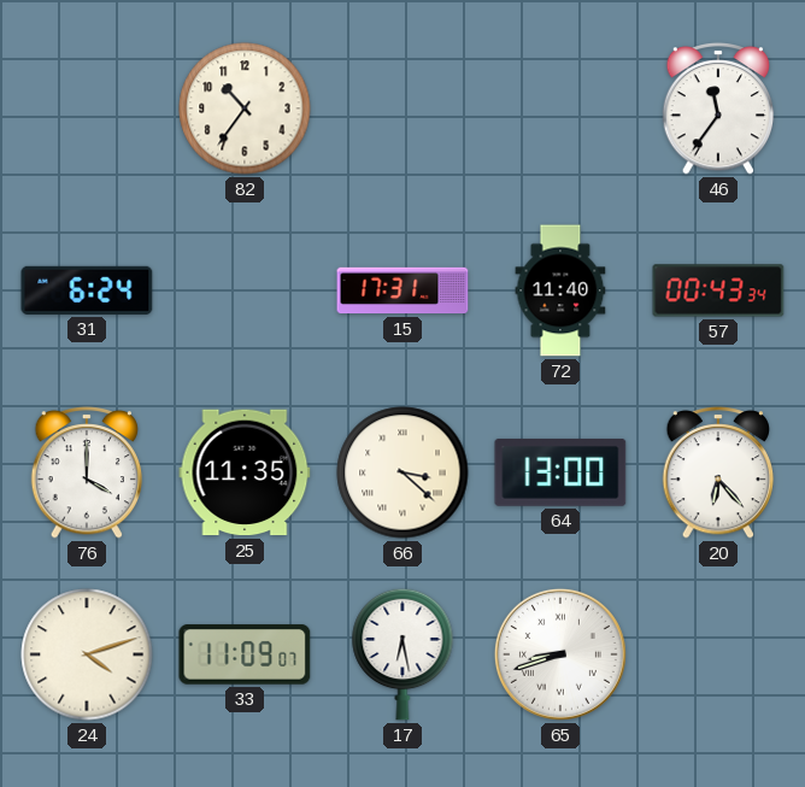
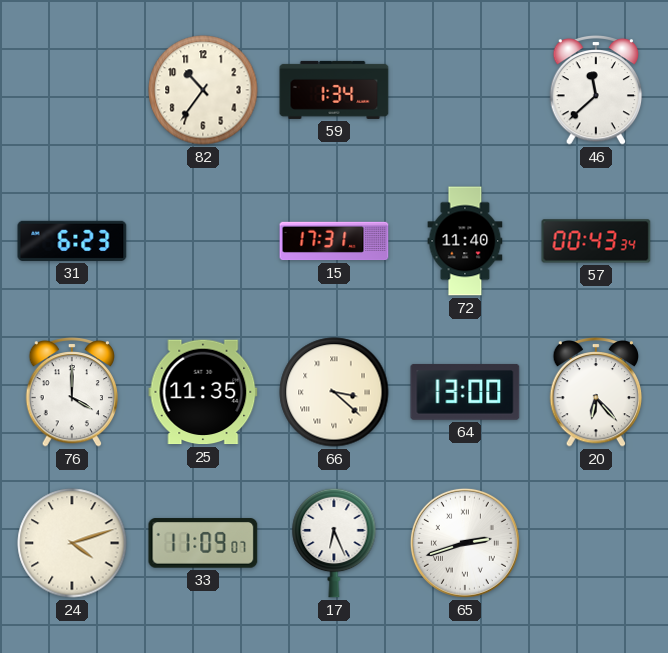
59: none -> 1:34
46: 11:36 -> 11:38
31: 6:24 -> 6:23
17: 6:28 -> 6:26
65: 8:42 -> 2:42
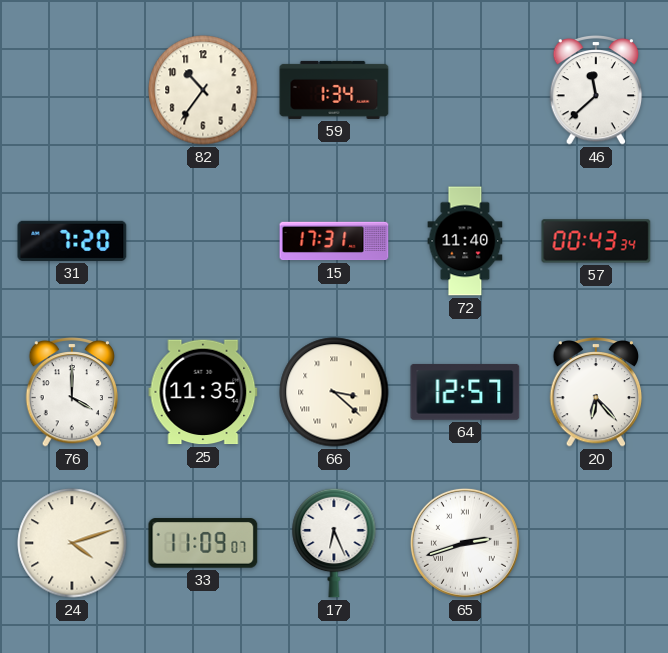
31: 6:23 -> 7:20
64: 13:00 -> 12:57
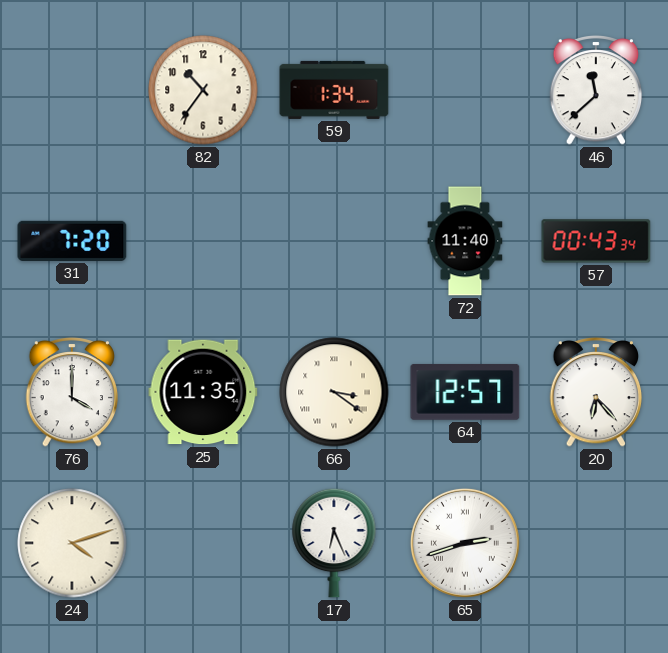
15: 17:31 -> none
66: 3:22 -> 3:21
33: 11:09 -> none
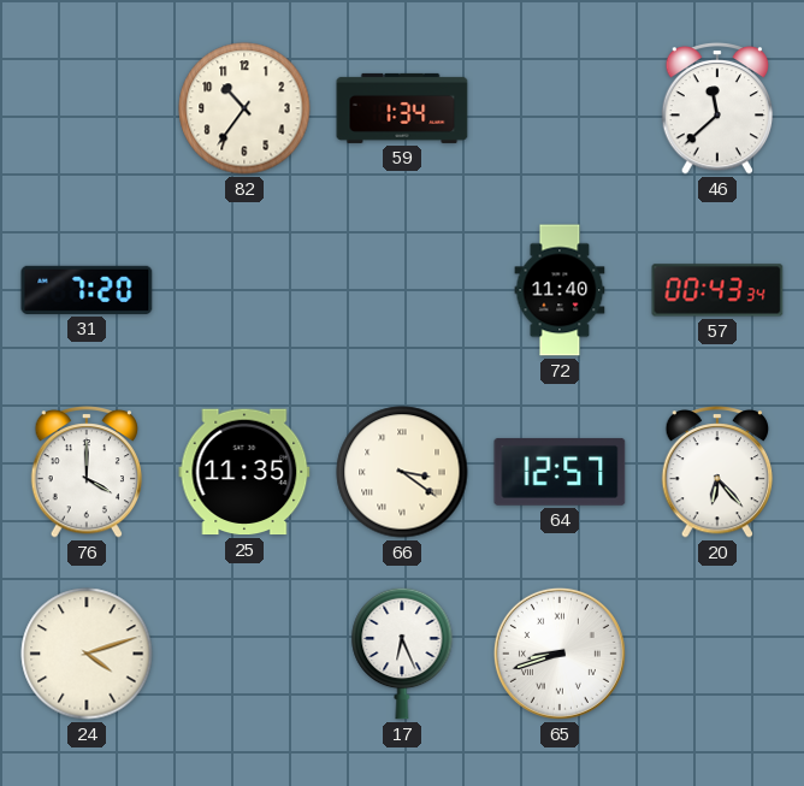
65: 2:42 -> 8:42
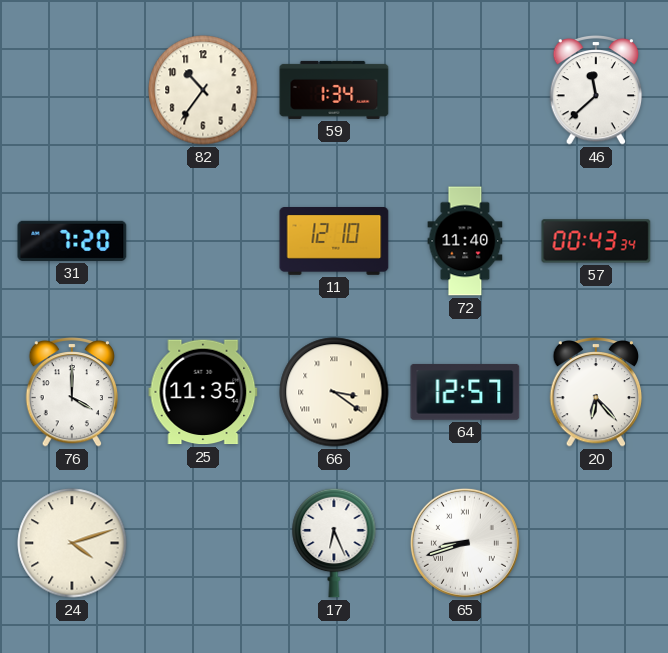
11: none -> 12:10
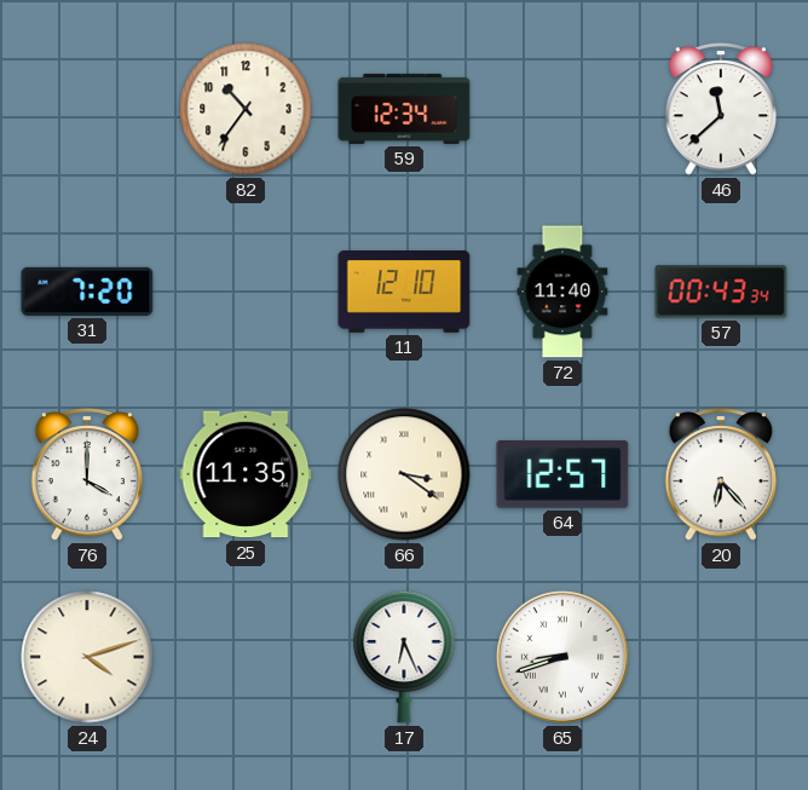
59: 1:34 -> 12:34
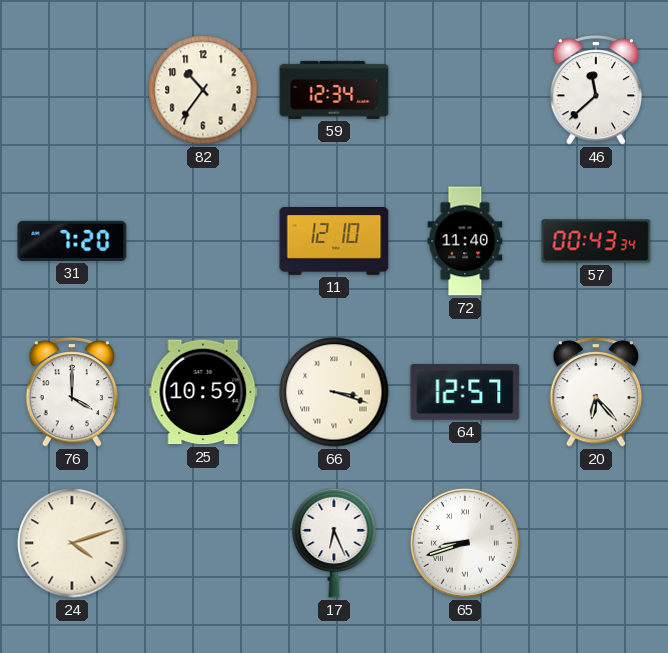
25: 11:35 -> 10:59
66: 3:21 -> 3:18
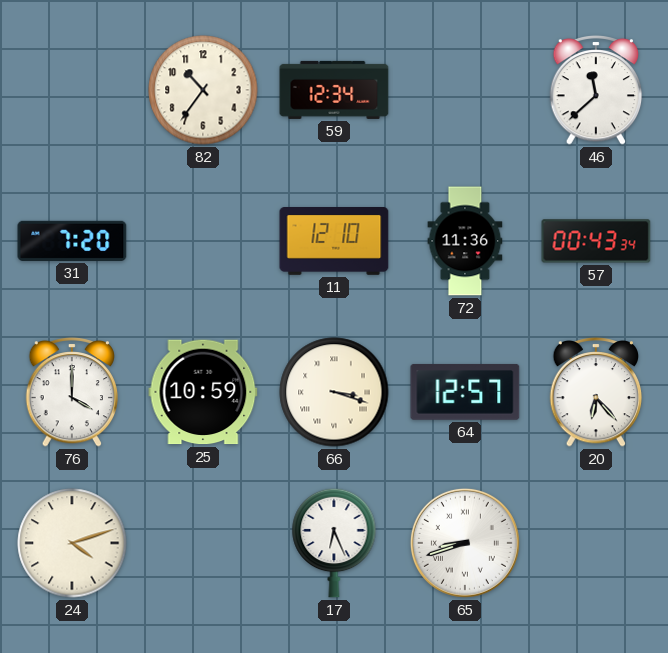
72: 11:40 -> 11:36
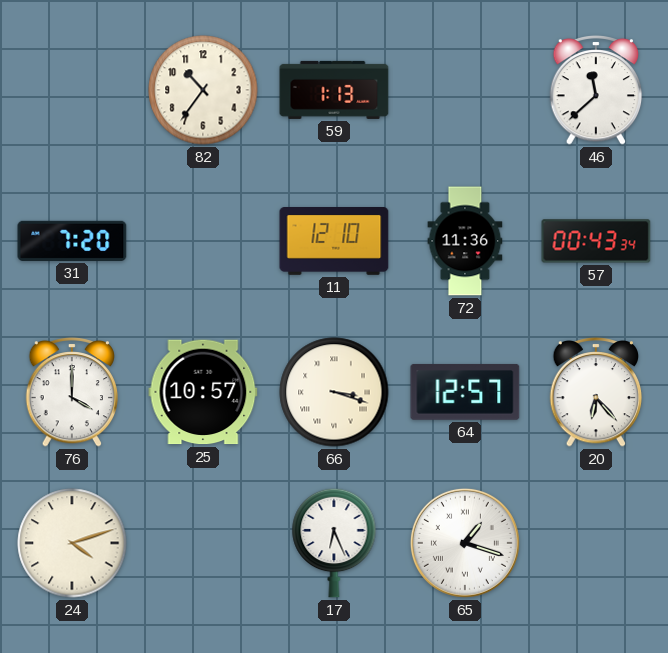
59: 12:34 -> 1:13
25: 10:59 -> 10:57
65: 8:42 -> 1:18
